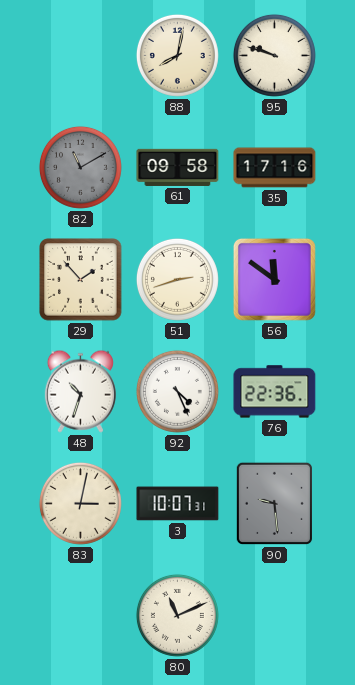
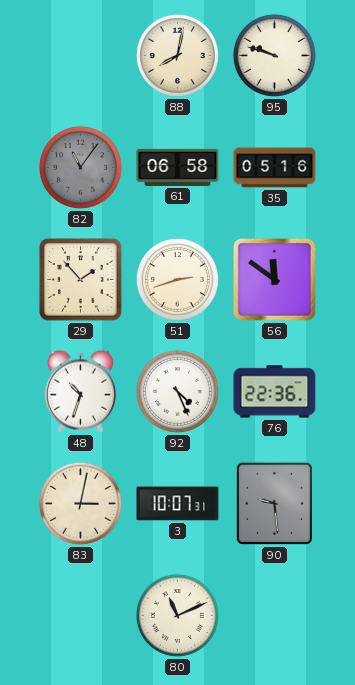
82: 11:10 -> 11:06
61: 09:58 -> 06:58
35: 17:16 -> 05:16
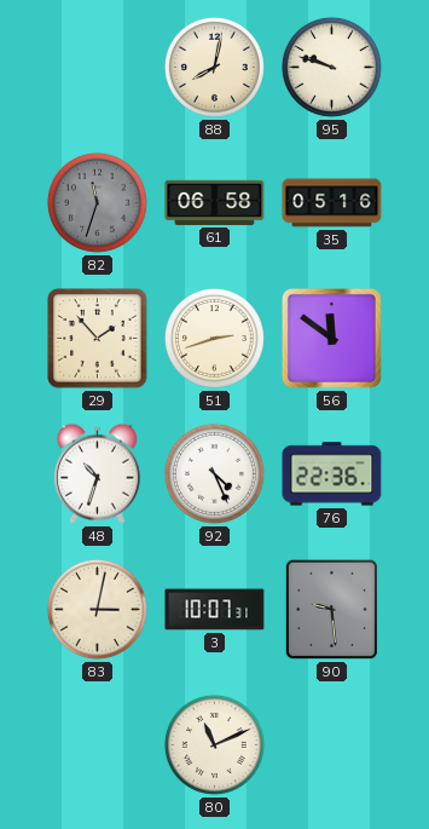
82: 11:06 -> 11:33
